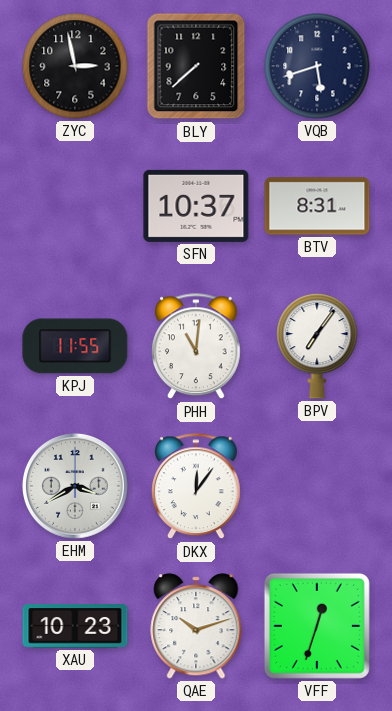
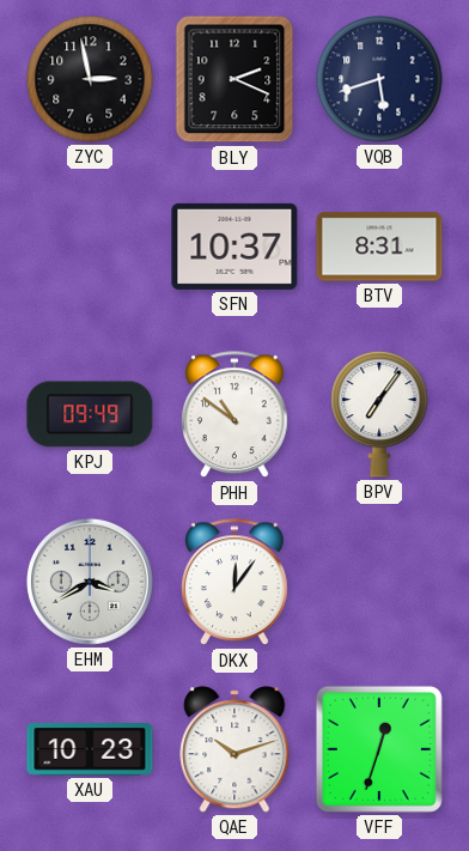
BLY: 7:38 -> 2:19
KPJ: 11:55 -> 09:49
PHH: 11:01 -> 10:51
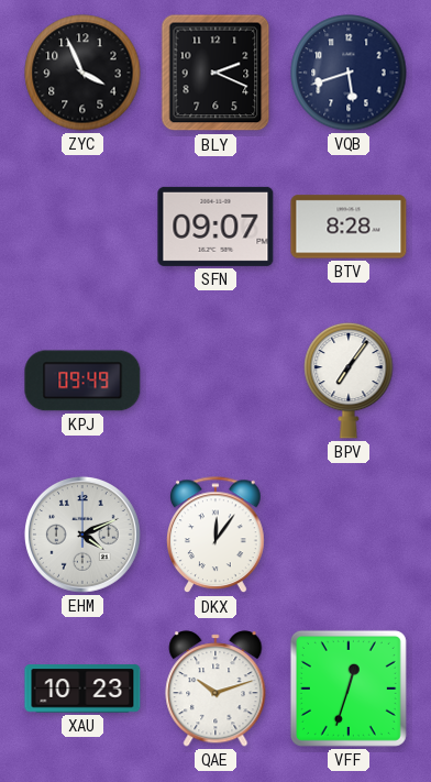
ZYC: 2:58 -> 3:56
SFN: 10:37 -> 09:07
BTV: 8:31 -> 8:28
PHH: 10:51 -> none
EHM: 3:40 -> 4:11
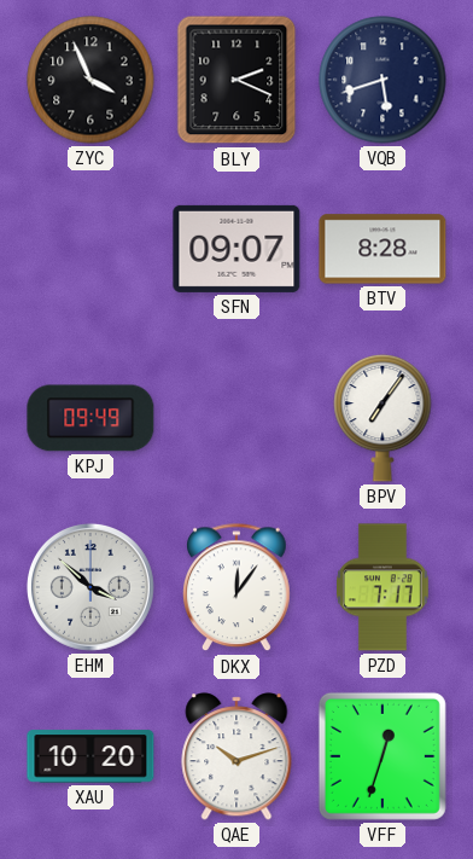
EHM: 4:11 -> 3:52
PZD: none -> 7:17
XAU: 10:23 -> 10:20
